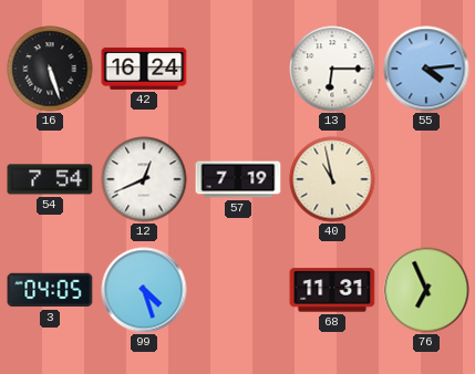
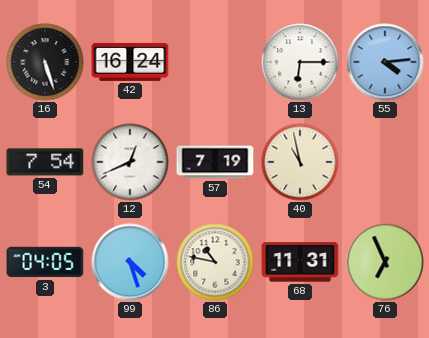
86: none -> 10:47
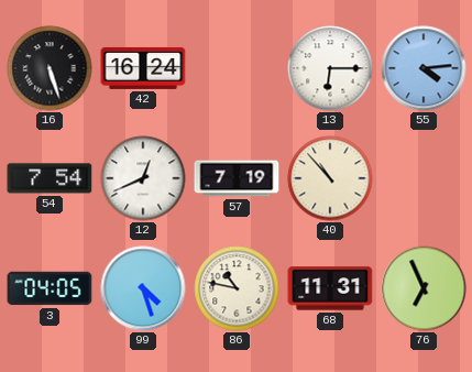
40: 10:58 -> 10:53
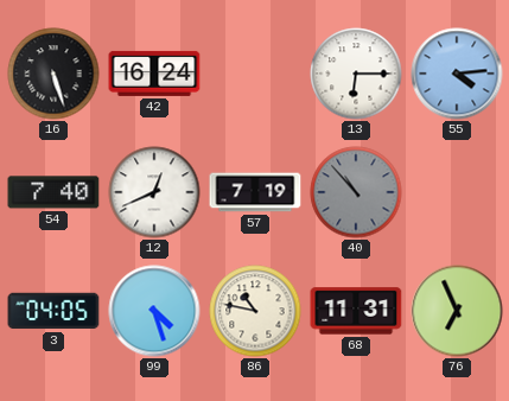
54: 7:54 -> 7:40
40 dial: cream -> grey
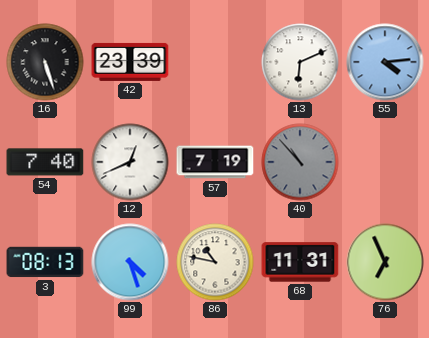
42: 16:24 -> 23:39
13: 6:15 -> 6:11
3: 04:05 -> 08:13
